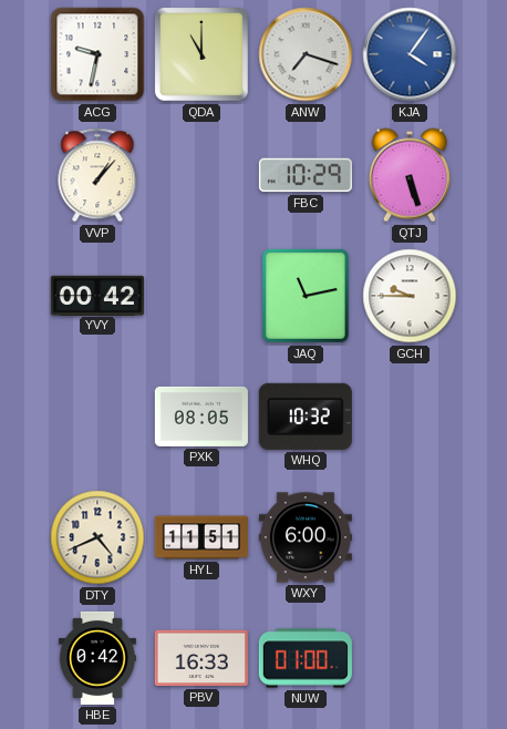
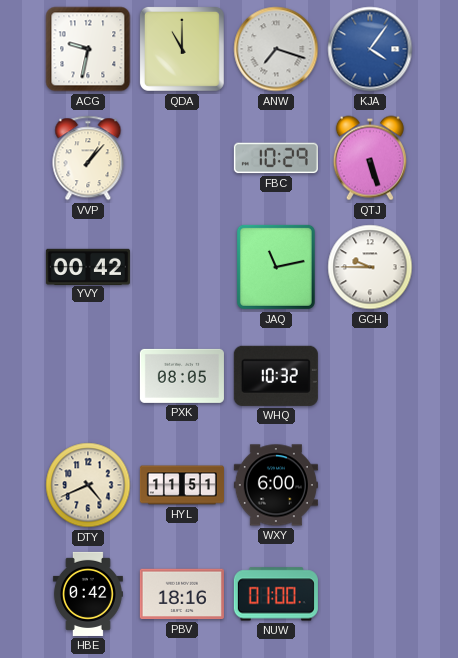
PBV: 16:33 -> 18:16
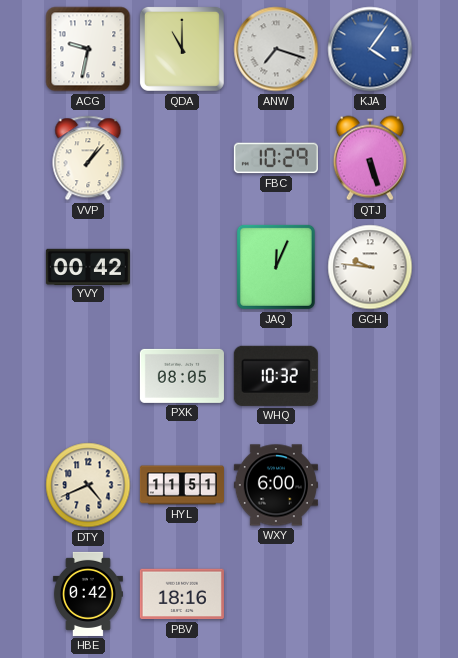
JAQ: 11:13 -> 12:04
GCH: 9:45 -> 9:46
NUW: 01:00 -> none
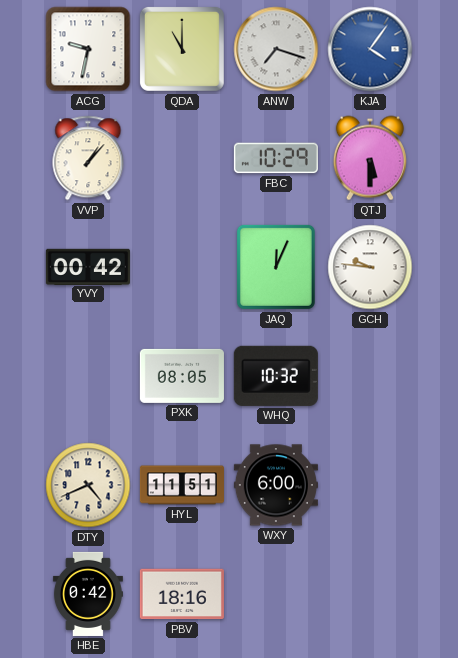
QTJ: 5:27 -> 5:30
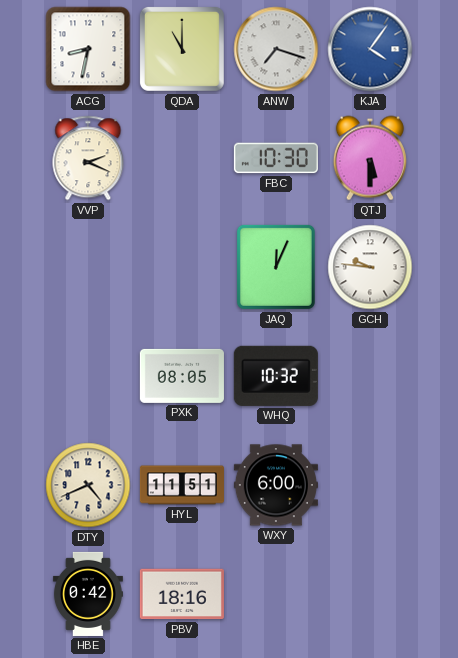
ACG: 9:32 -> 8:32
VVP: 1:07 -> 2:19
FBC: 10:29 -> 10:30
YVY: 00:42 -> none
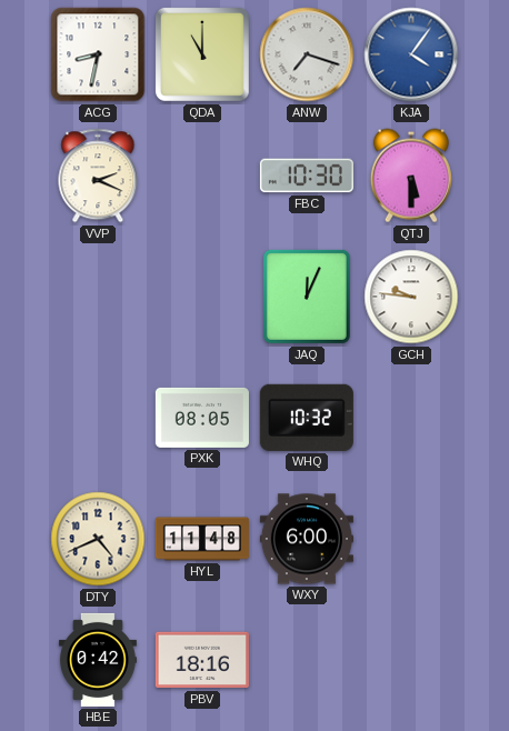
HYL: 11:51 -> 11:48
